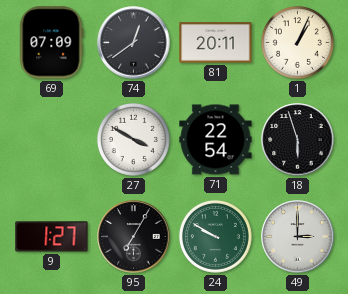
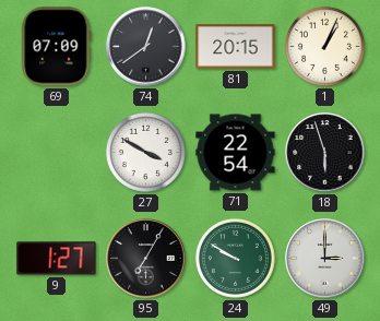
81: 20:11 -> 20:15
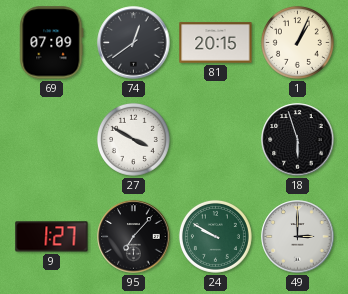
71: 22:54 -> none
95: 7:05 -> 7:07
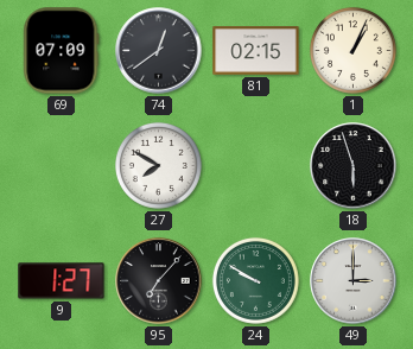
81: 20:15 -> 02:15
27: 3:50 -> 7:50
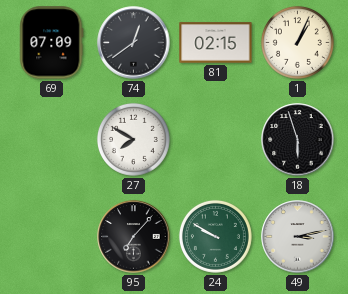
9: 1:27 -> none
49: 3:00 -> 3:13
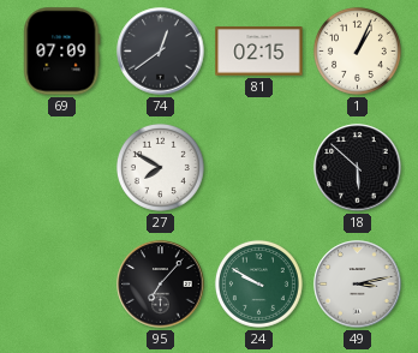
18: 5:57 -> 5:52
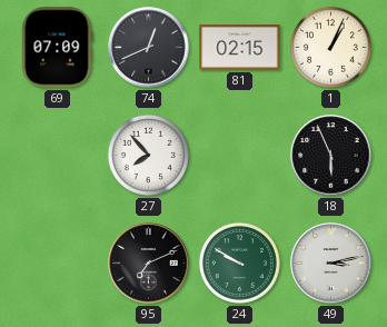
74: 12:39 -> 12:41
27: 7:50 -> 7:53
18: 5:52 -> 5:56
95: 7:07 -> 7:11
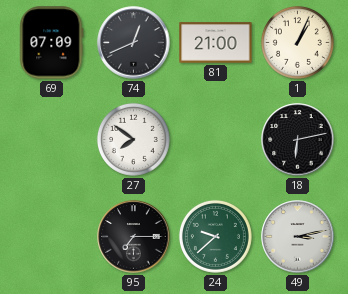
81: 02:15 -> 21:00
27: 7:53 -> 7:51
18: 5:56 -> 6:13
95: 7:11 -> 7:15
24: 9:50 -> 9:38
